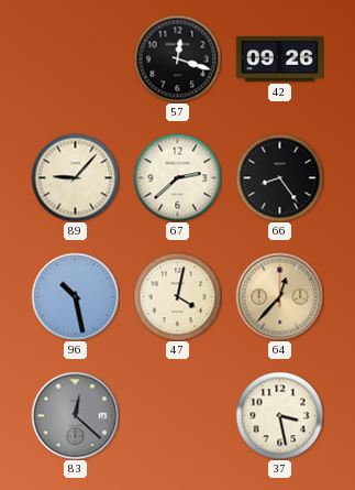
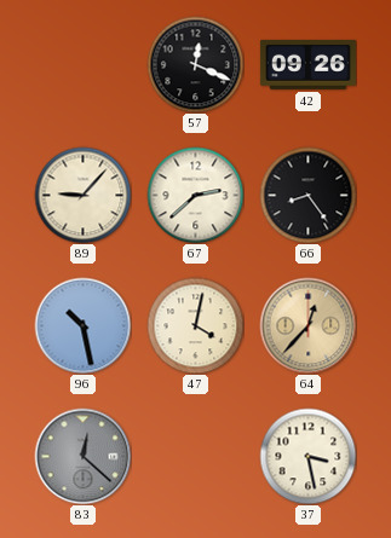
57: 12:18 -> 12:19
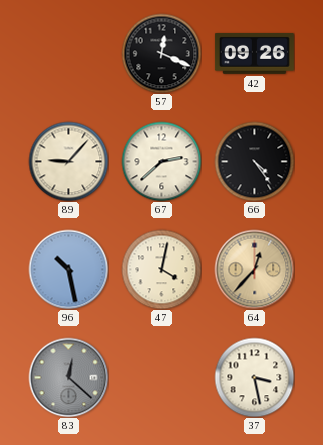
66: 8:24 -> 4:24
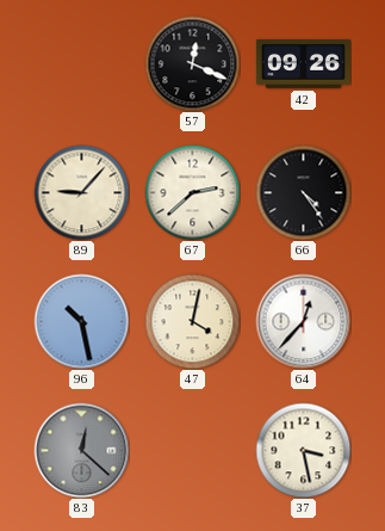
64 dial: champagne -> white
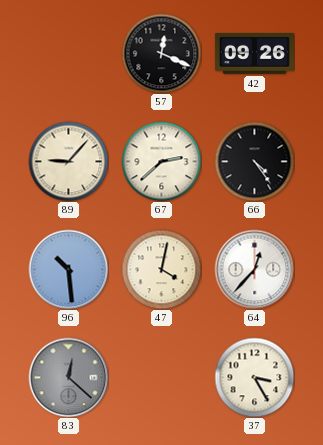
96: 10:28 -> 10:29
37: 3:28 -> 3:25
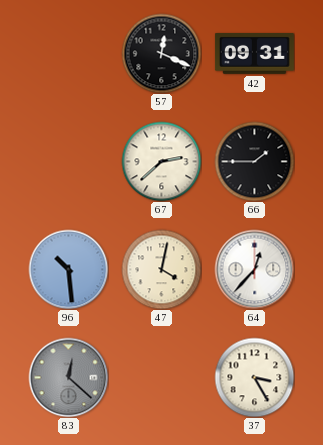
42: 09:26 -> 09:31
89: 9:07 -> none
66: 4:24 -> 1:45
